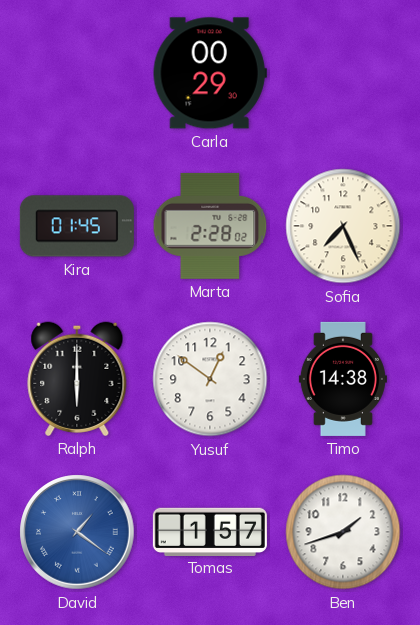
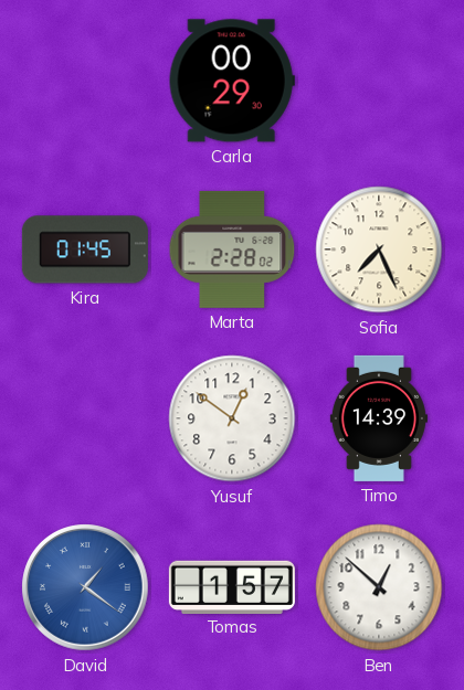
Ralph: 6:00 -> none
Timo: 14:38 -> 14:39
Ben: 1:42 -> 12:52
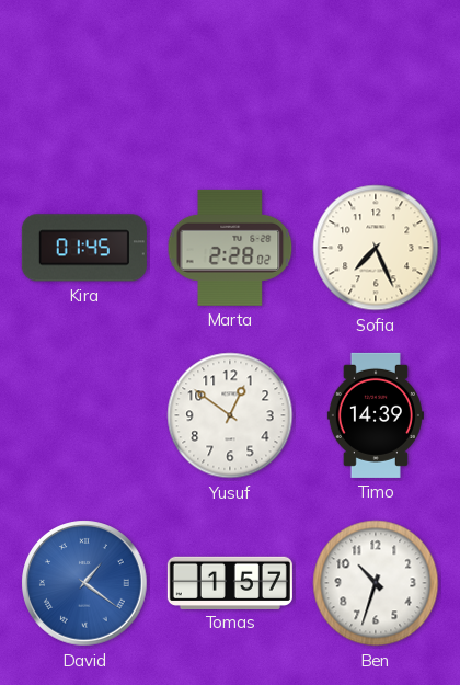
Carla: 00:29 -> none
Ben: 12:52 -> 10:33
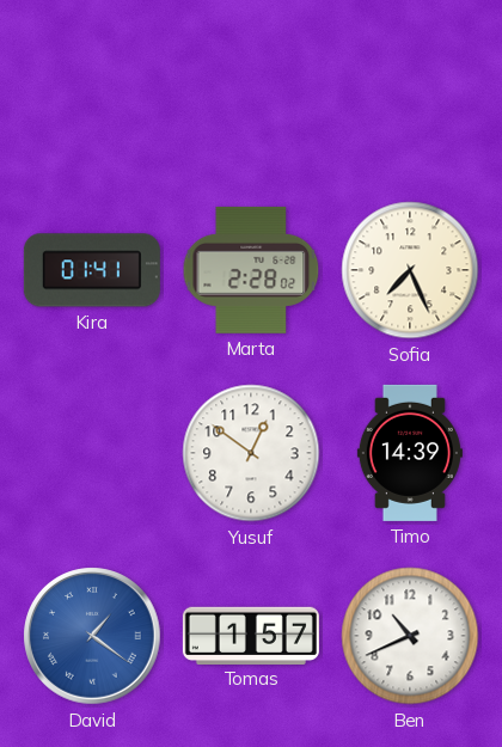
Kira: 01:45 -> 01:41
Ben: 10:33 -> 10:41
